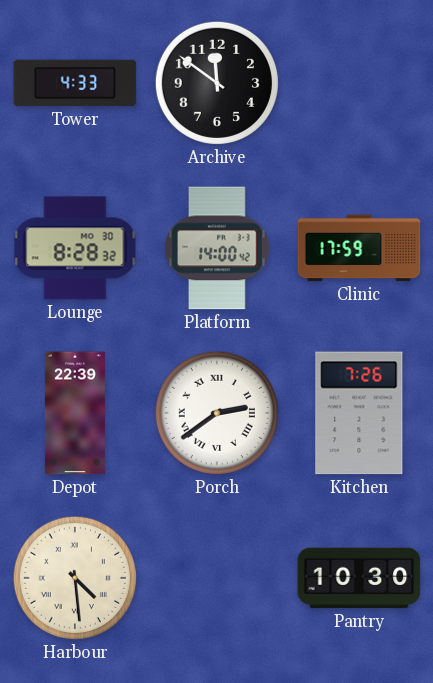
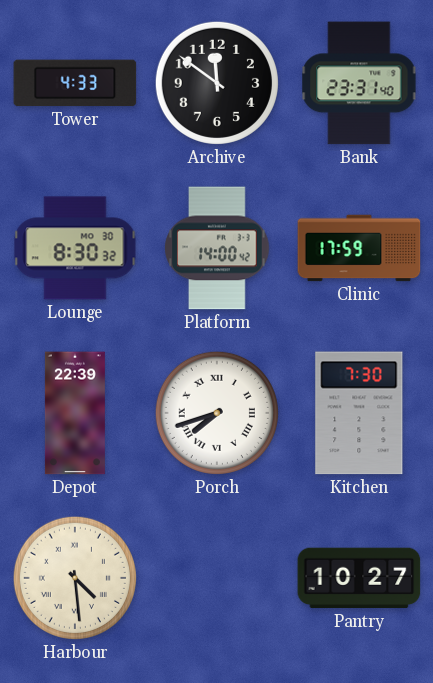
Bank: none -> 23:31
Lounge: 8:28 -> 8:30
Porch: 2:39 -> 7:42
Kitchen: 7:26 -> 7:30
Pantry: 10:30 -> 10:27
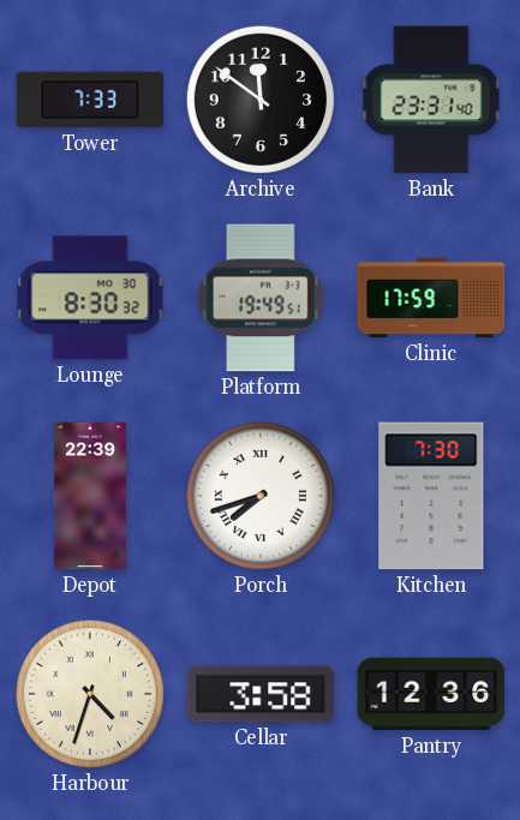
Tower: 4:33 -> 7:33
Platform: 14:00 -> 19:49
Harbour: 4:29 -> 4:33
Cellar: none -> 3:58
Pantry: 10:27 -> 12:36
